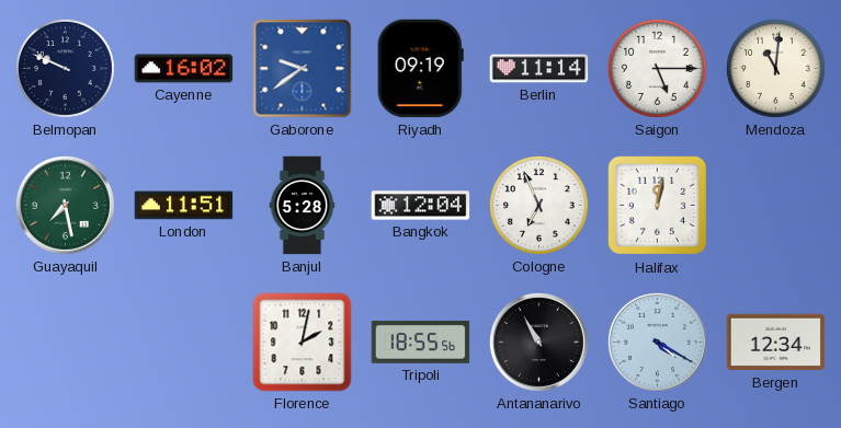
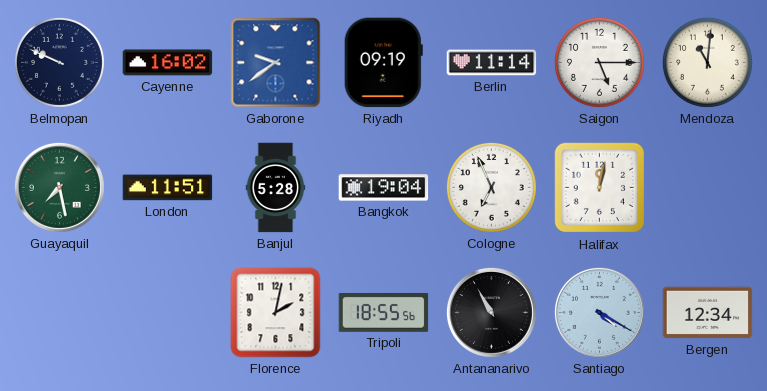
Bangkok: 12:04 -> 19:04
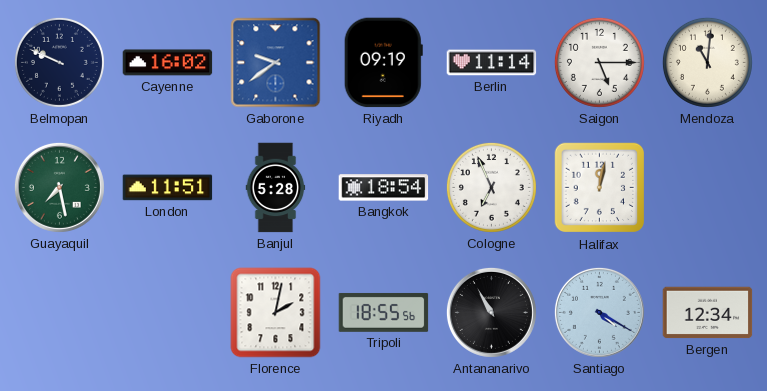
Bangkok: 19:04 -> 18:54
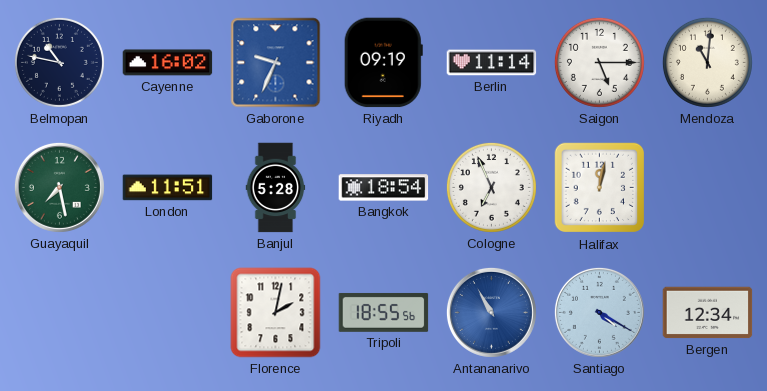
Belmopan: 9:49 -> 10:47
Gaborone: 9:39 -> 9:34
Antananarivo dial: black -> blue
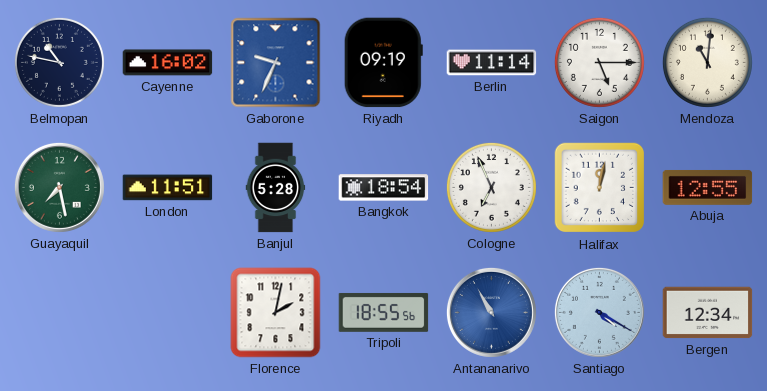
Abuja: none -> 12:55
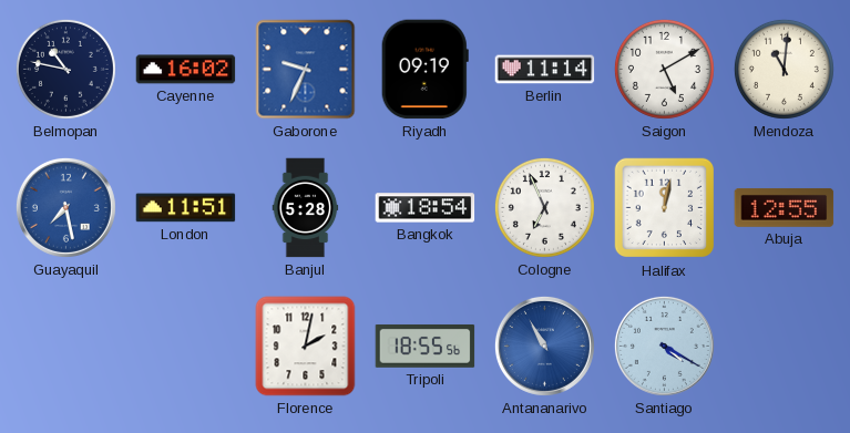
Saigon: 5:15 -> 5:10
Guayaquil dial: green -> blue
Bergen: 12:34 -> none
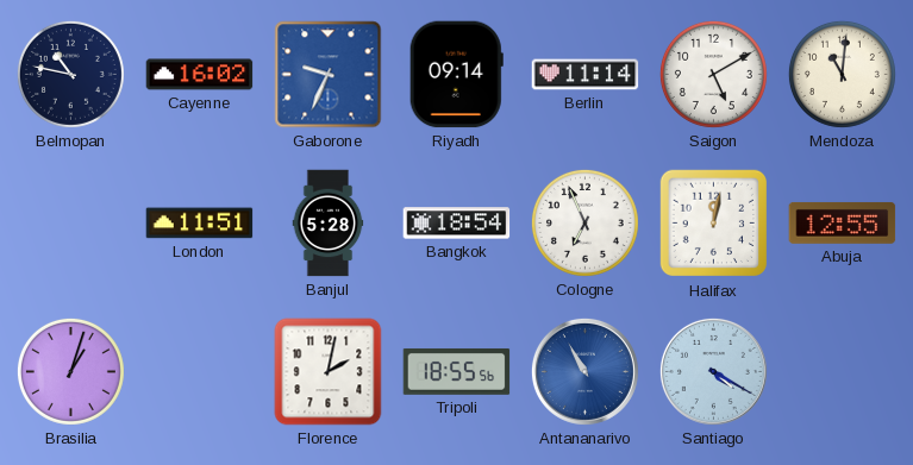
Riyadh: 09:19 -> 09:14
Guayaquil: 7:28 -> none
Brasilia: none -> 1:03
